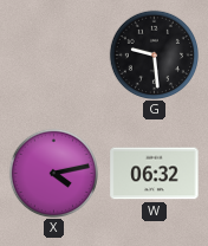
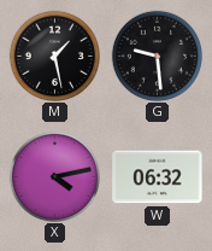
M: none -> 1:28
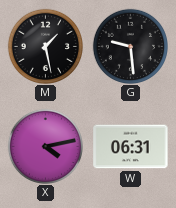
W: 06:32 -> 06:31
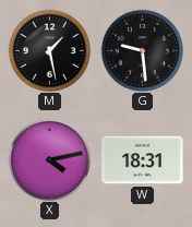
W: 06:31 -> 18:31
